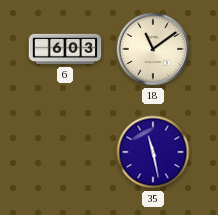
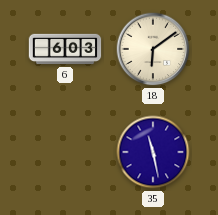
18: 11:09 -> 6:09
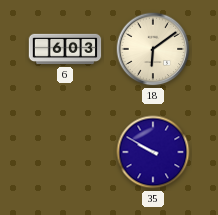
35: 11:28 -> 9:50
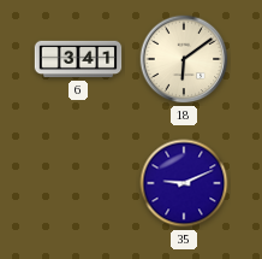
6: 6:03 -> 3:41
35: 9:50 -> 9:11
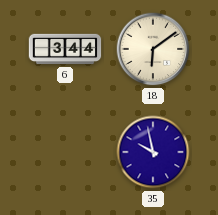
6: 3:41 -> 3:44
35: 9:11 -> 9:58
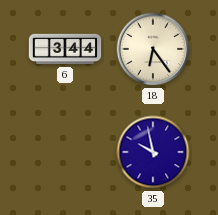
18: 6:09 -> 6:24
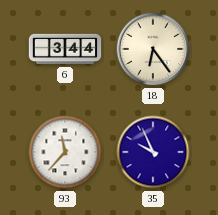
93: none -> 11:37
35: 9:58 -> 9:56
